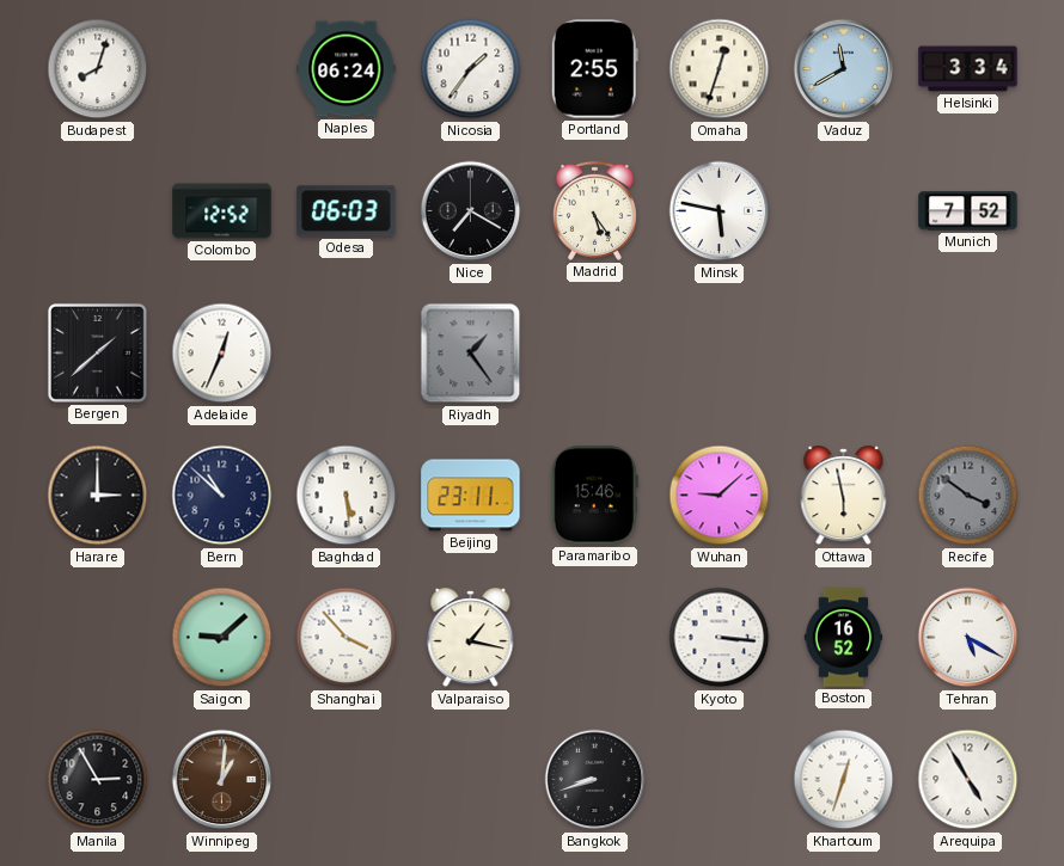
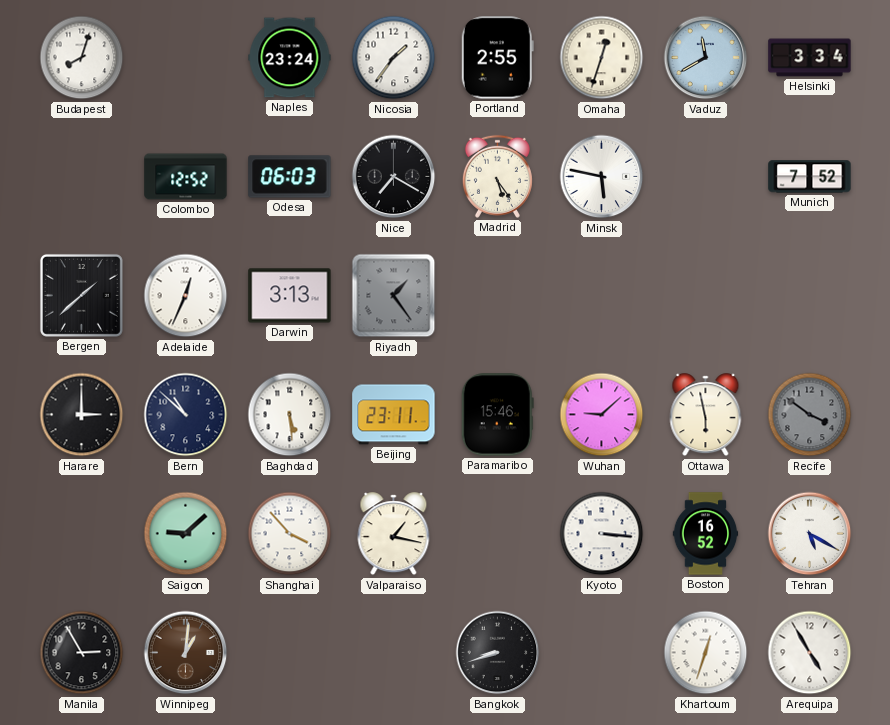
Naples: 06:24 -> 23:24
Darwin: none -> 3:13
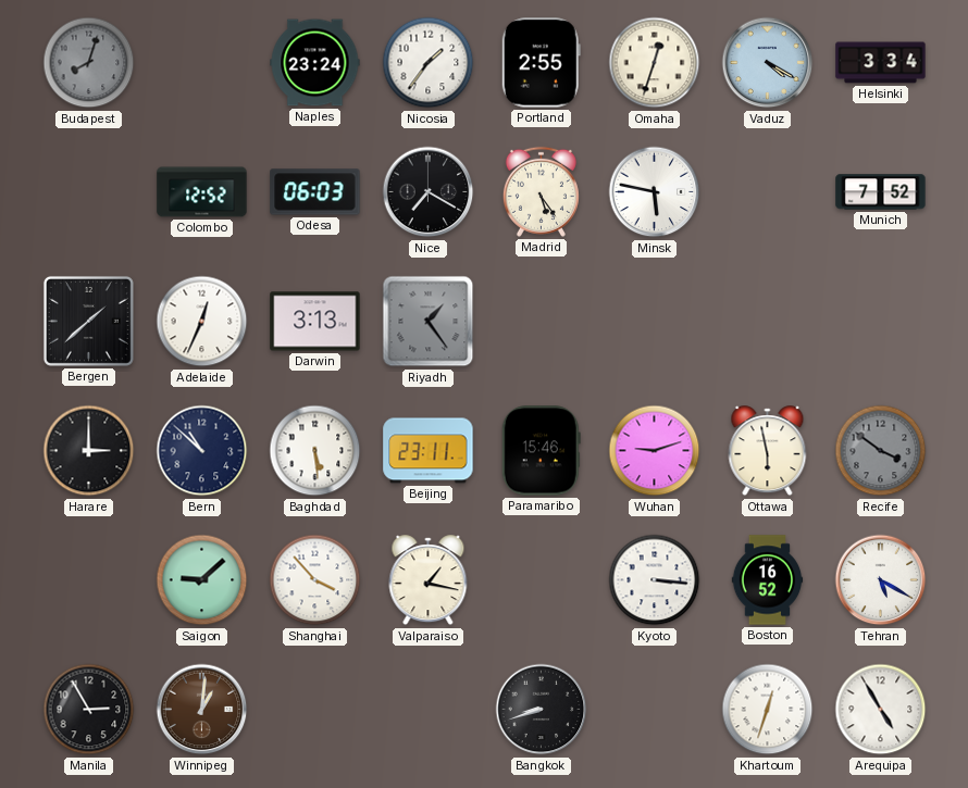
Budapest dial: white -> grey
Vaduz: 11:40 -> 4:20
Wuhan: 9:08 -> 9:12
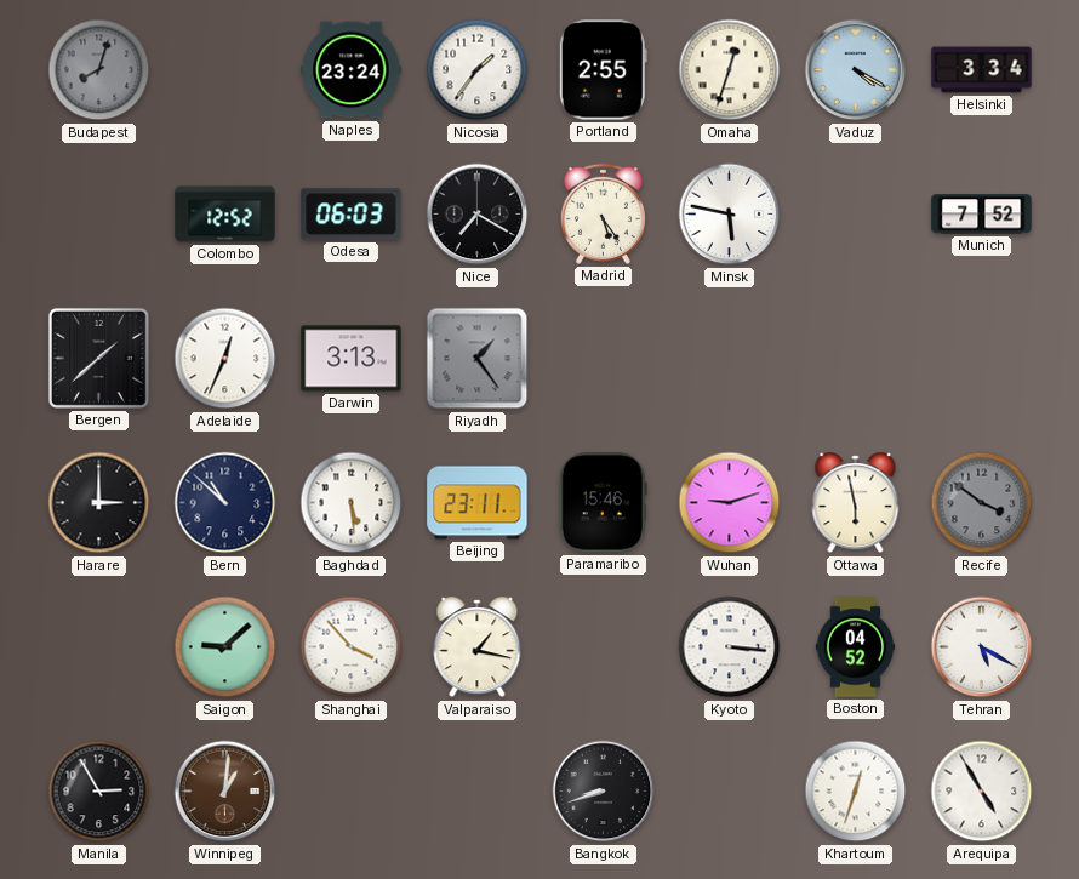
Boston: 16:52 -> 04:52
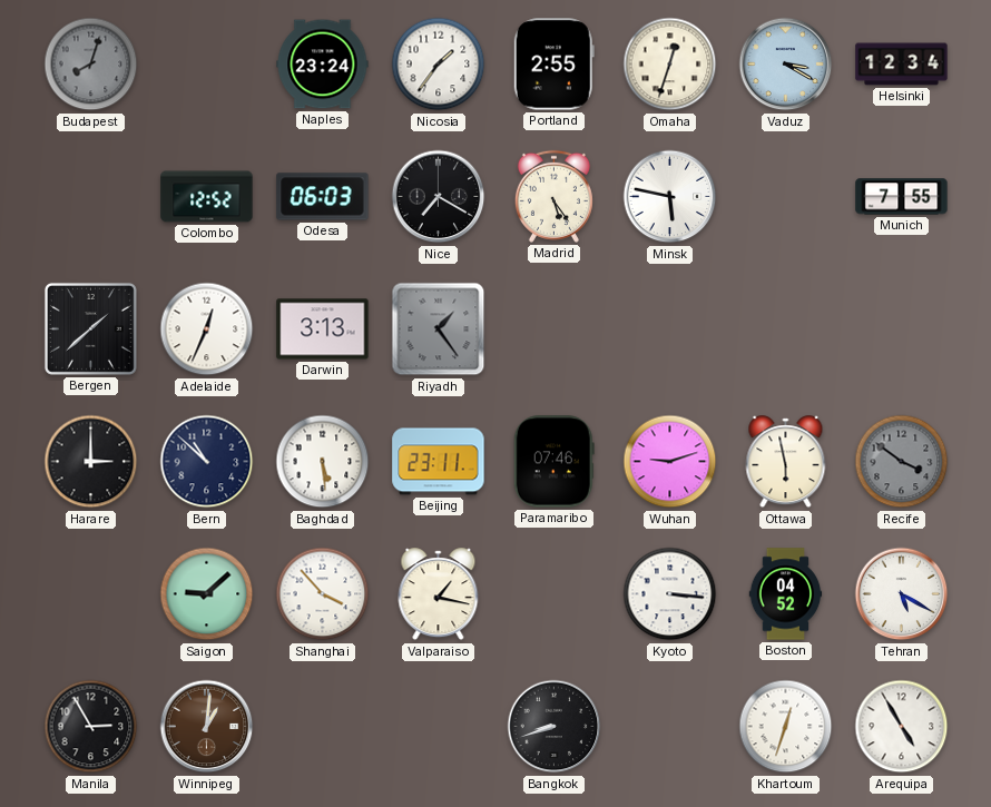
Vaduz: 4:20 -> 3:20
Helsinki: 3:34 -> 12:34
Munich: 7:52 -> 7:55
Paramaribo: 15:46 -> 07:46
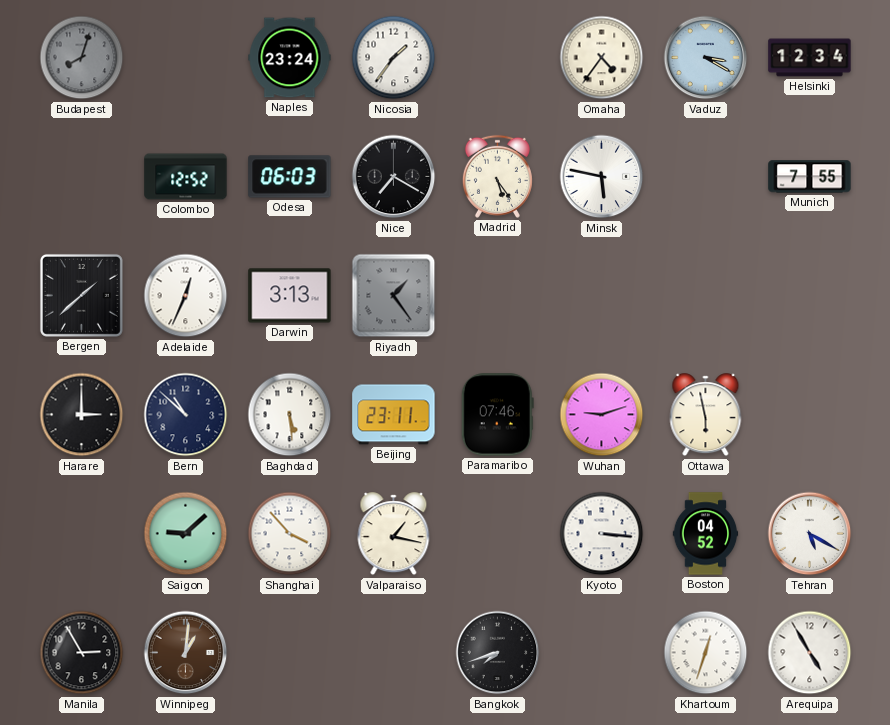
Portland: 2:55 -> none
Omaha: 12:33 -> 4:36
Recife: 3:51 -> none
Bangkok: 8:42 -> 7:42
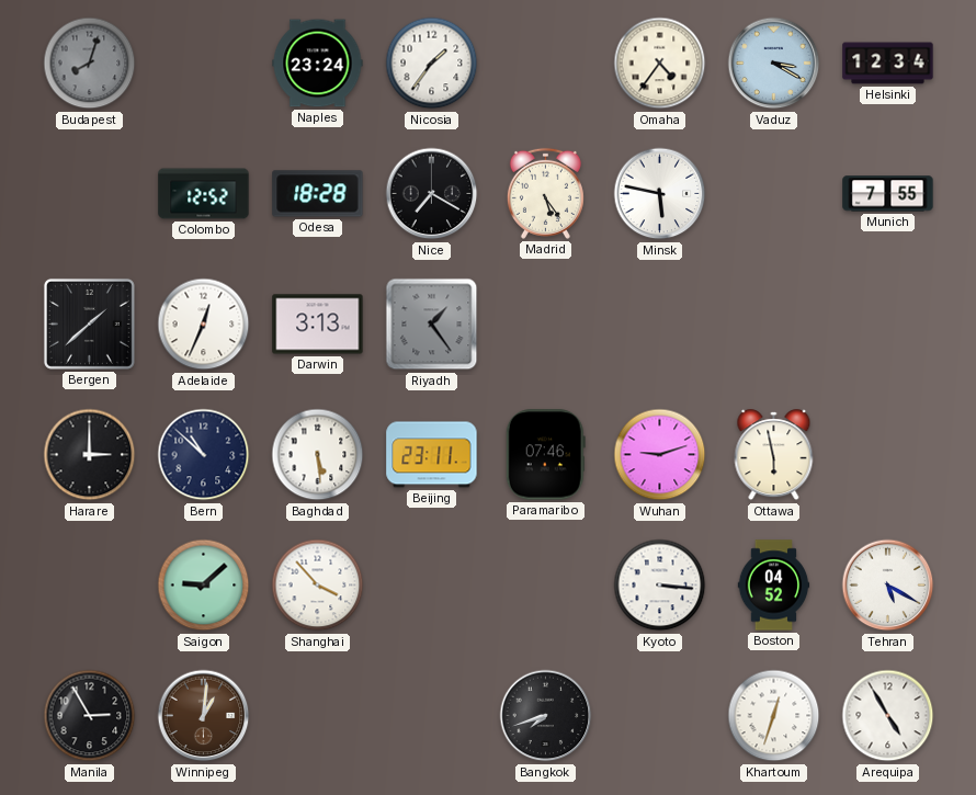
Odesa: 06:03 -> 18:28
Valparaiso: 1:17 -> none
